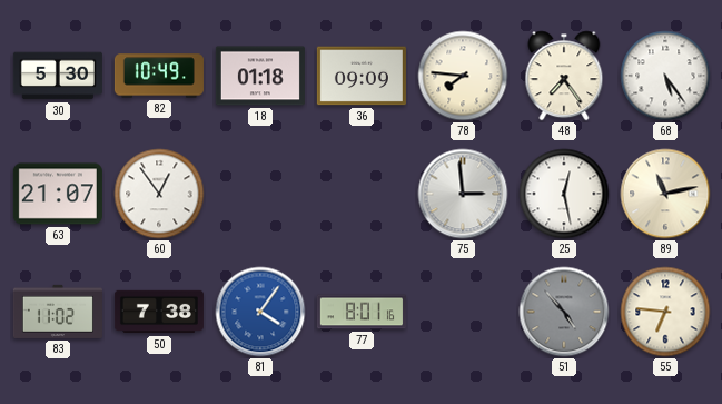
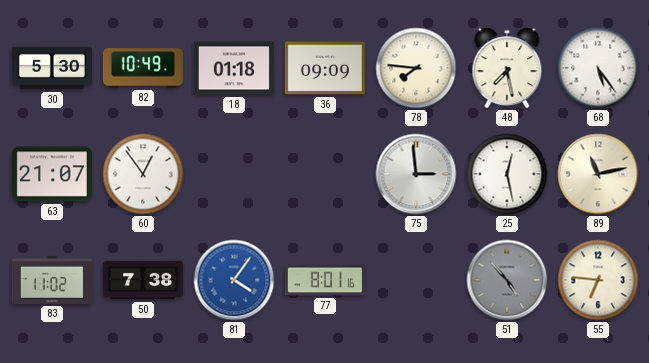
48: 7:24 -> 7:28
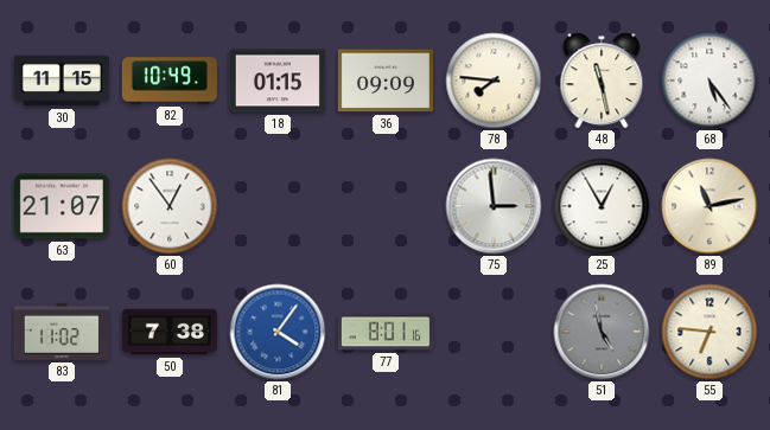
30: 5:30 -> 11:15
18: 01:18 -> 01:15
48: 7:28 -> 11:28
25: 12:28 -> 12:55
51: 4:53 -> 4:58
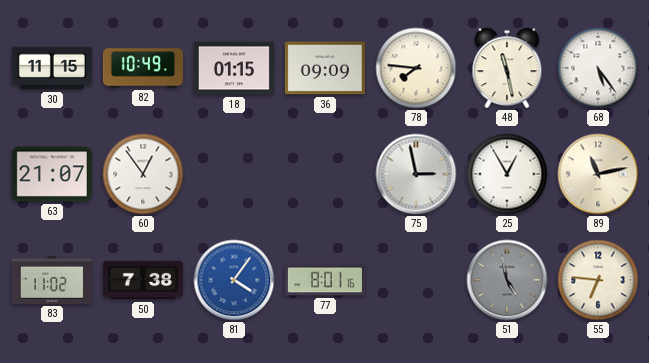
75: 2:59 -> 2:58
